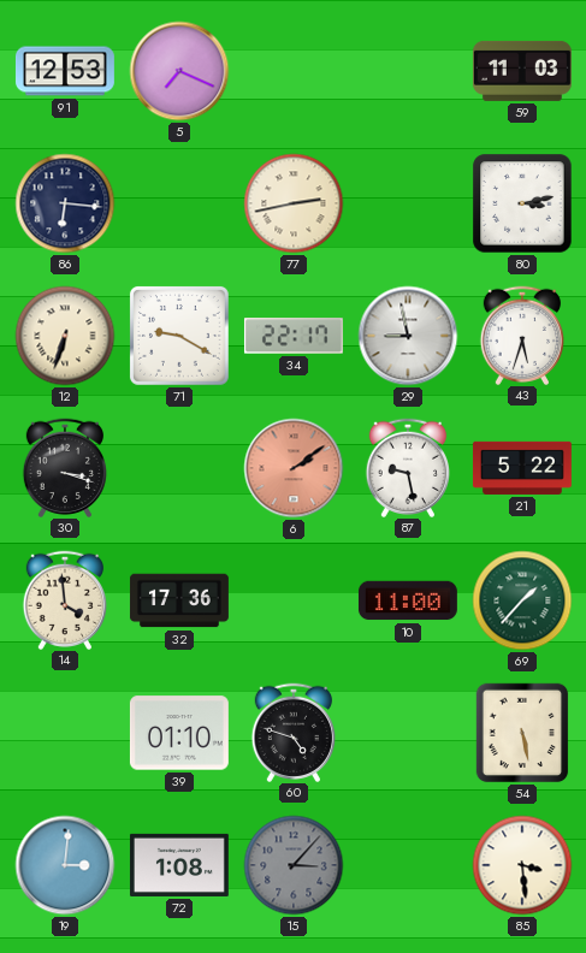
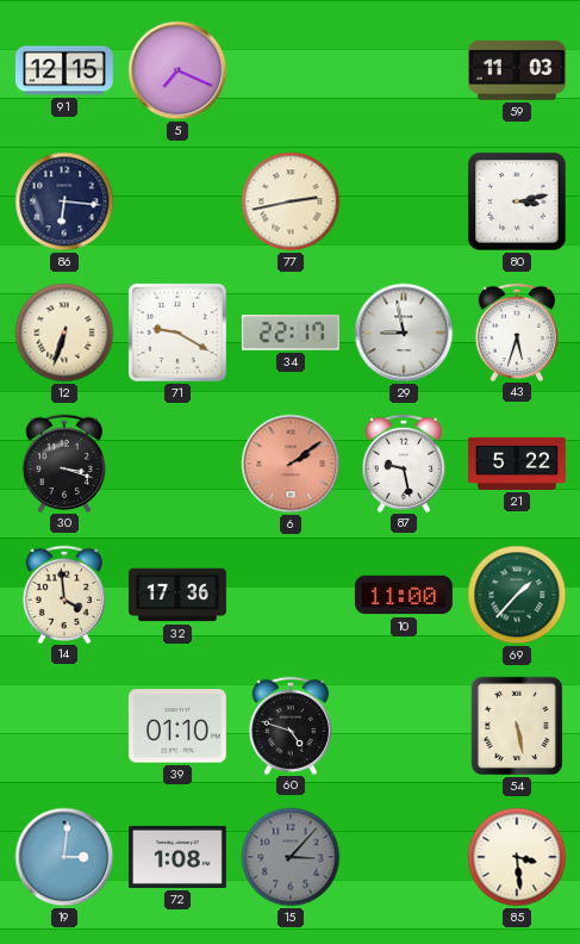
91: 12:53 -> 12:15
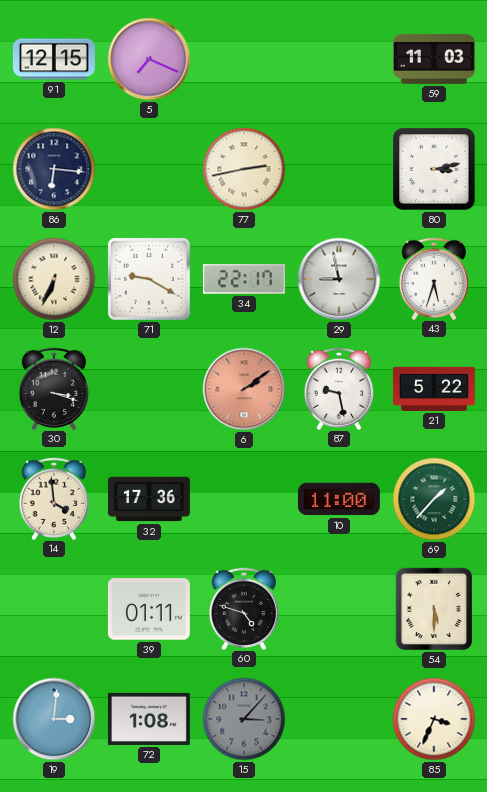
12: 6:33 -> 6:34
39: 01:10 -> 01:11
54: 5:28 -> 5:30
85: 3:29 -> 3:34
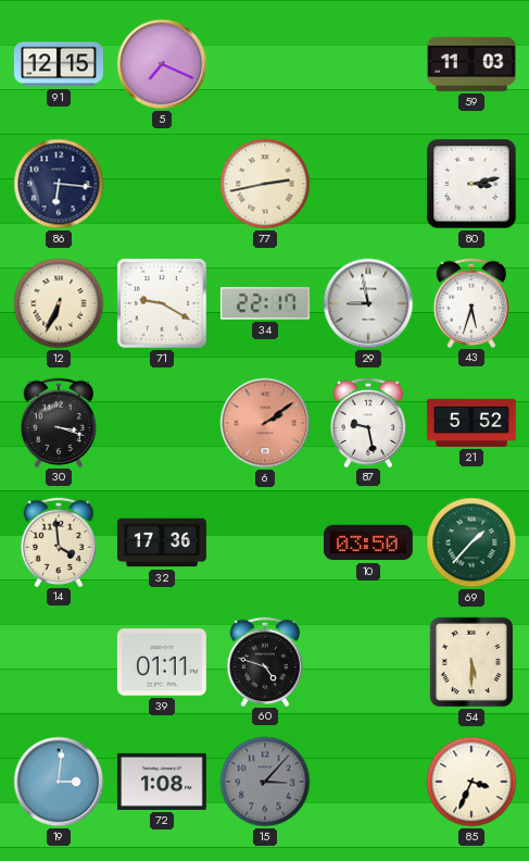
21: 5:22 -> 5:52
10: 11:00 -> 03:50
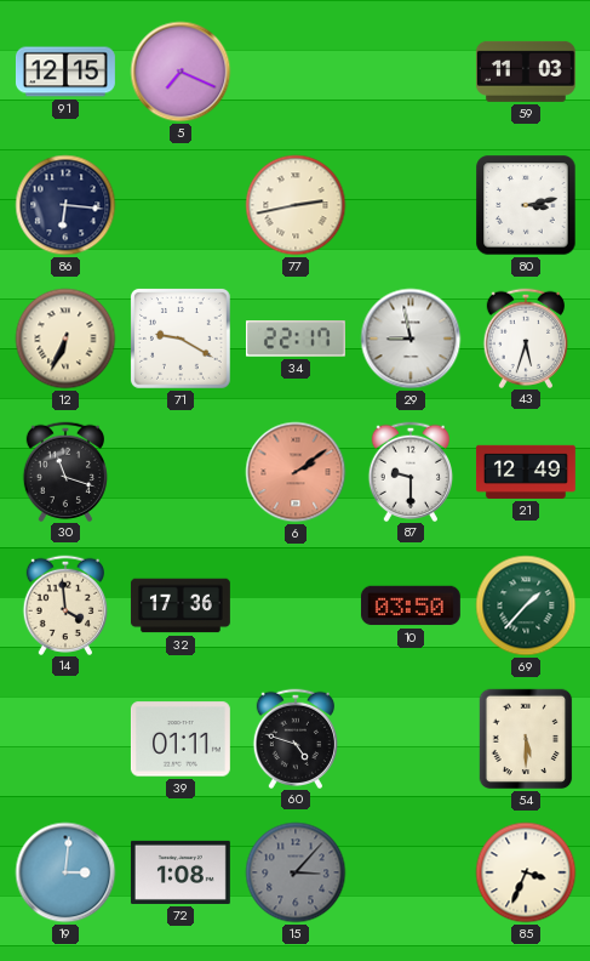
30: 3:18 -> 11:18
87: 9:28 -> 9:30
21: 5:52 -> 12:49
